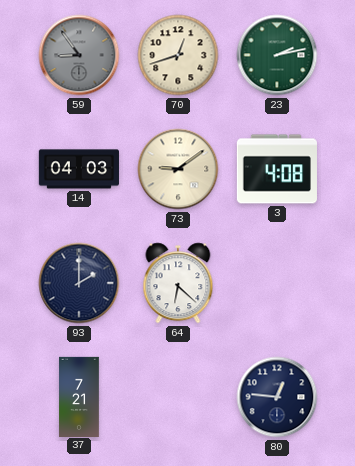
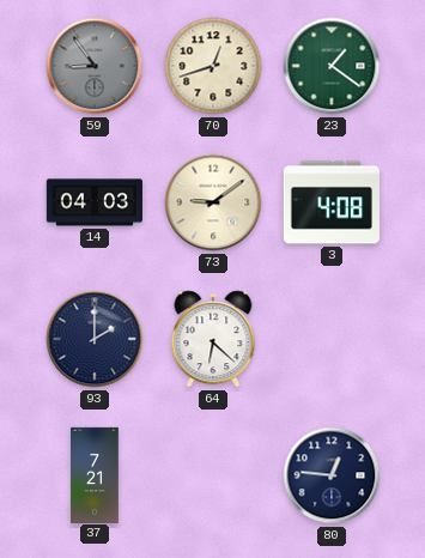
23: 2:13 -> 1:21
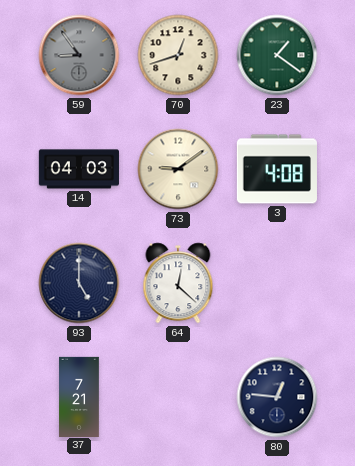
93: 2:00 -> 5:00
64: 6:22 -> 12:22
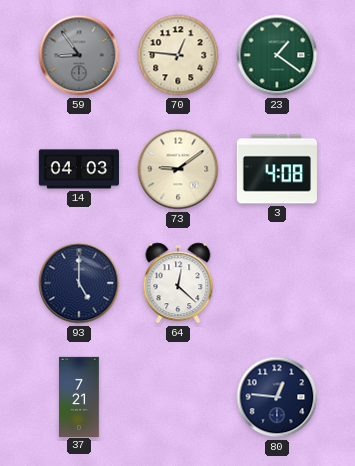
70: 12:42 -> 12:46
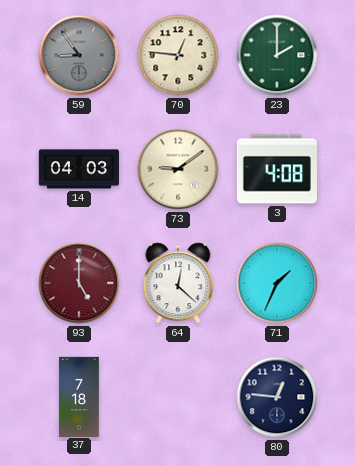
23: 1:21 -> 2:00
93 dial: navy -> burgundy
71: none -> 1:34
37: 7:21 -> 7:18
